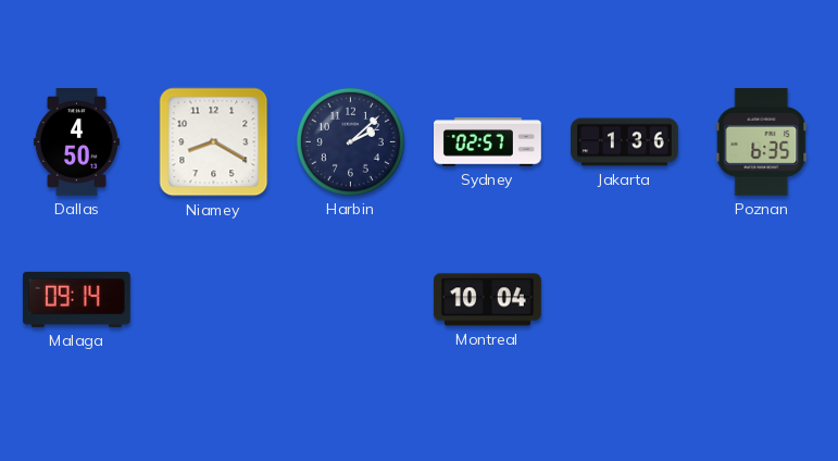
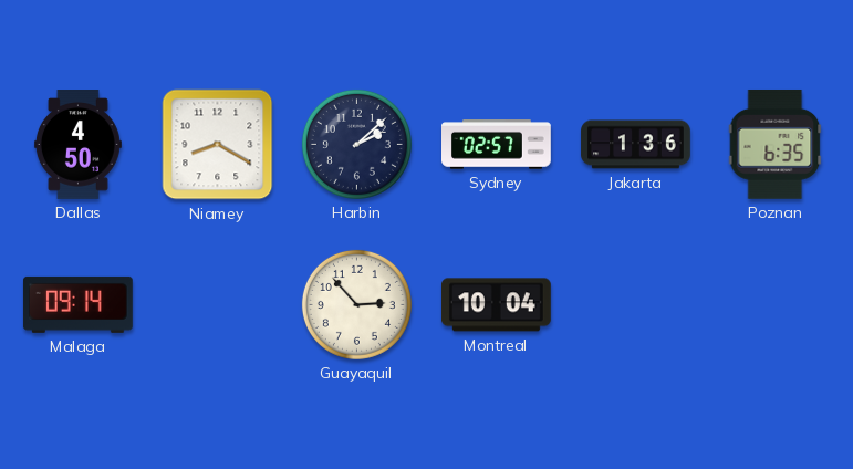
Guayaquil: none -> 2:53
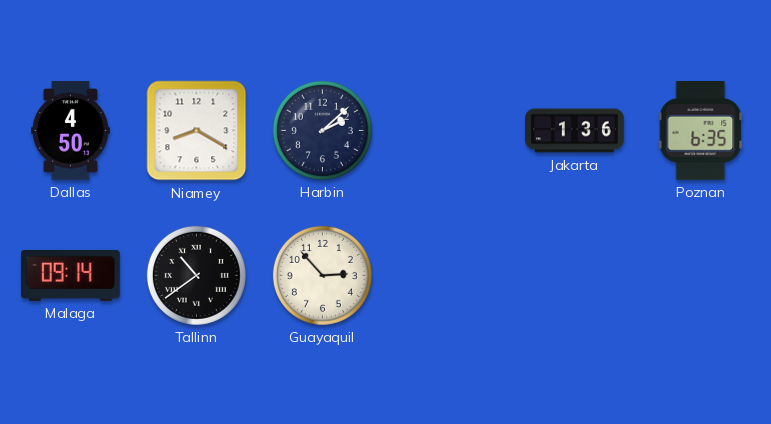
Sydney: 02:57 -> none
Tallinn: none -> 10:39
Montreal: 10:04 -> none
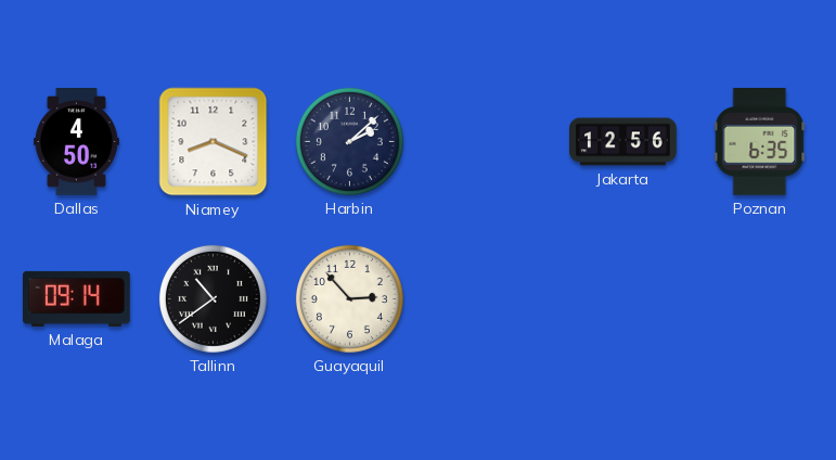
Niamey: 8:20 -> 8:19
Jakarta: 1:36 -> 12:56
